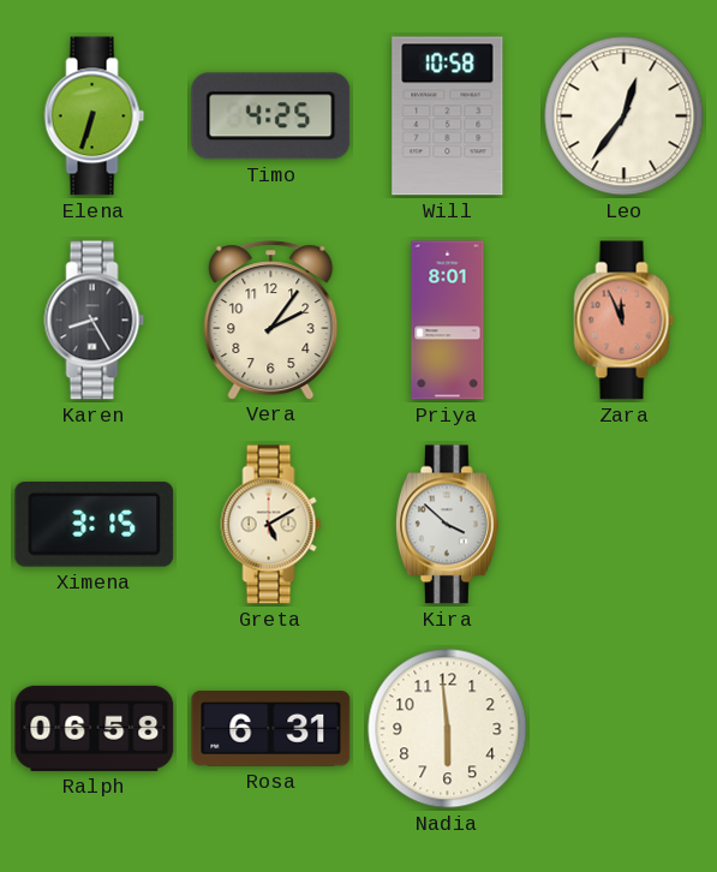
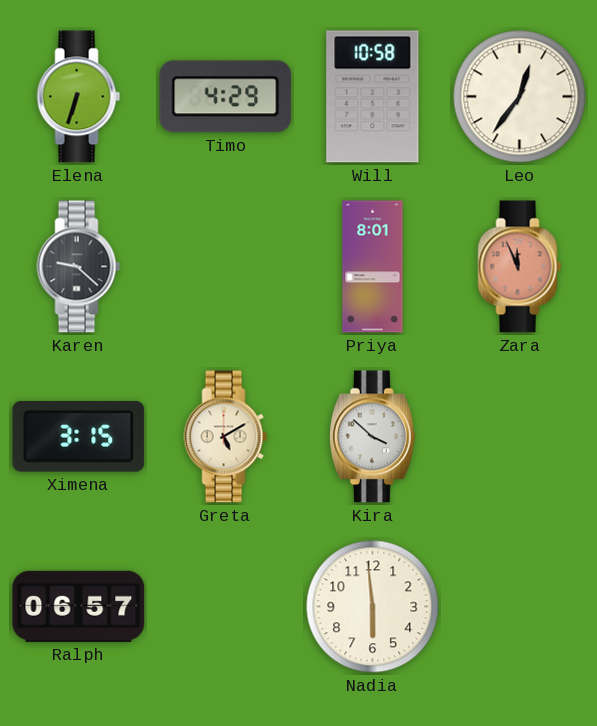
Timo: 4:25 -> 4:29
Karen: 8:25 -> 9:22
Vera: 2:06 -> none
Ralph: 06:58 -> 06:57
Rosa: 6:31 -> none
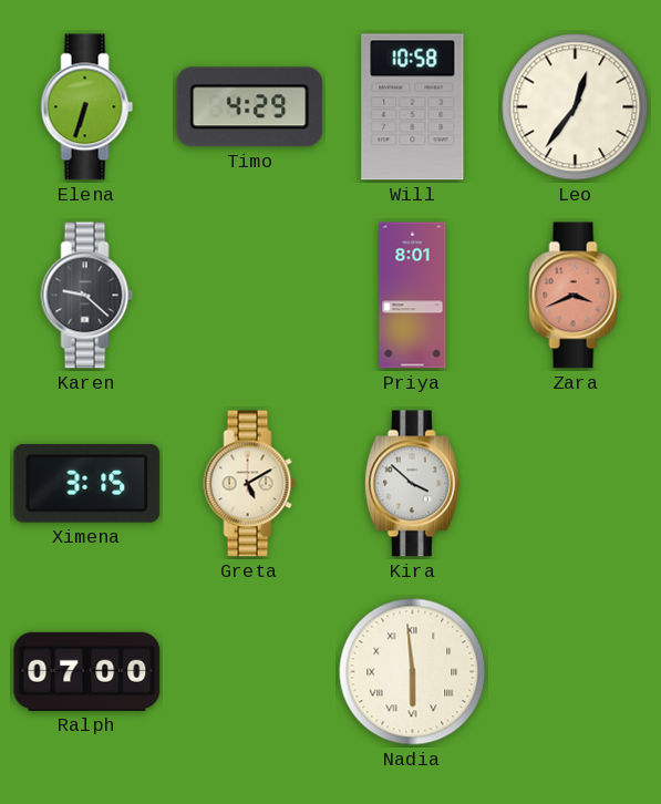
Zara: 11:56 -> 3:41
Ralph: 06:57 -> 07:00
Nadia numerals: Arabic -> Roman
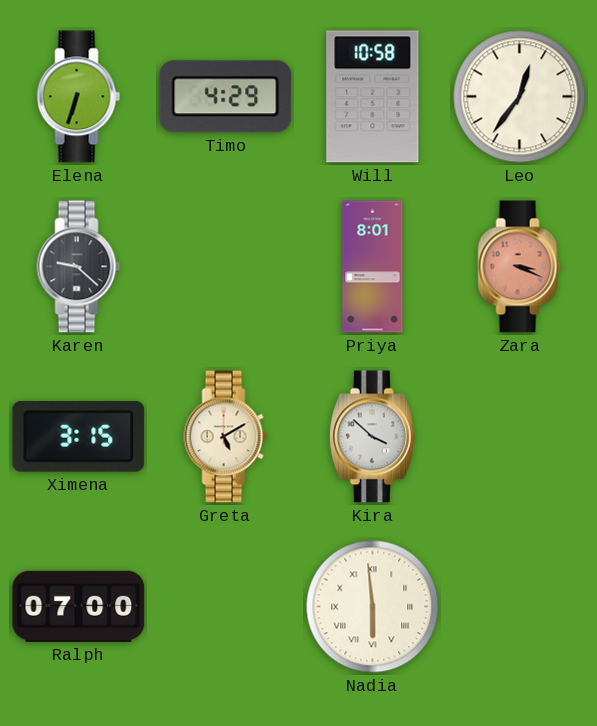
Zara: 3:41 -> 3:19
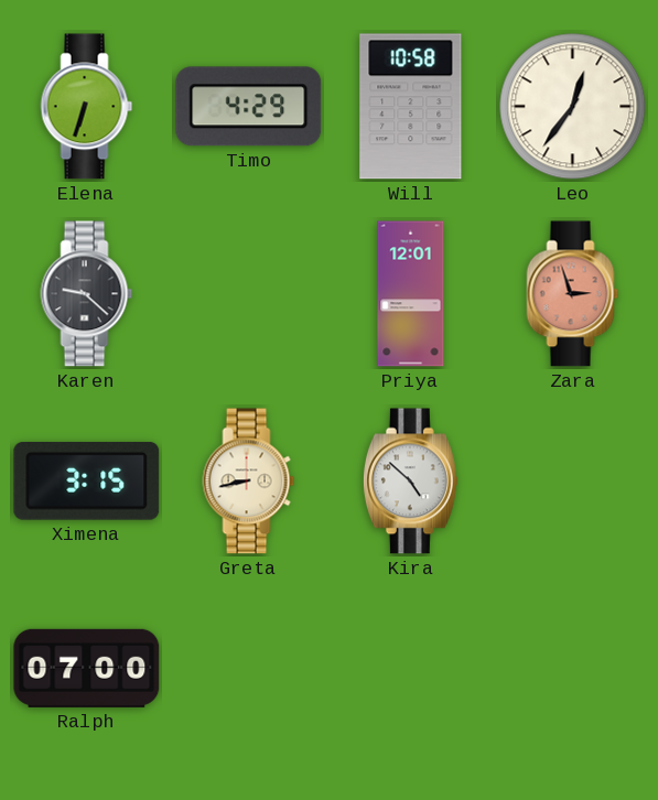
Priya: 8:01 -> 12:01
Zara: 3:19 -> 2:57
Greta: 5:10 -> 8:43
Kira: 3:52 -> 4:52
Nadia: 5:59 -> none
